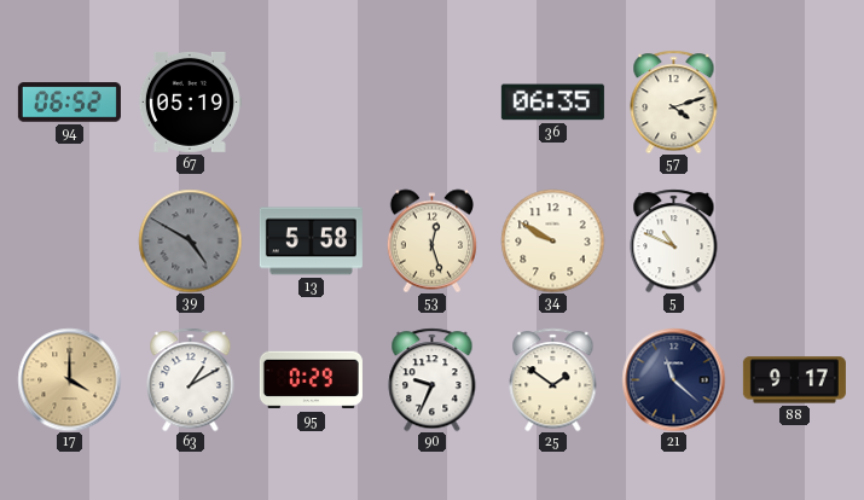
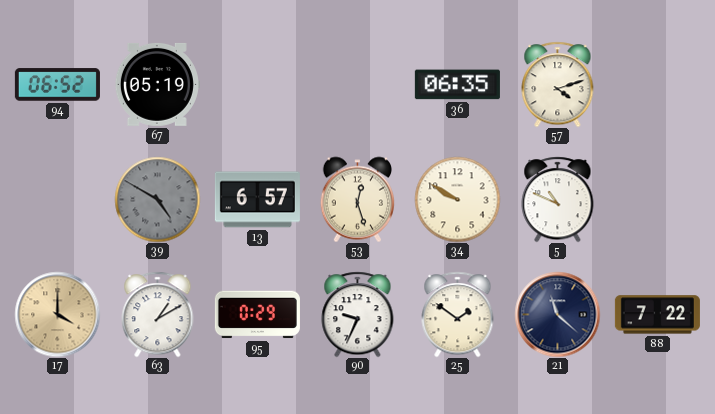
13: 5:58 -> 6:57
88: 9:17 -> 7:22
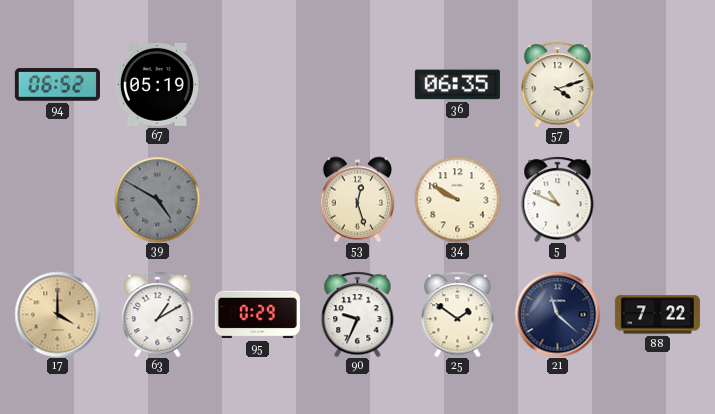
13: 6:57 -> none
